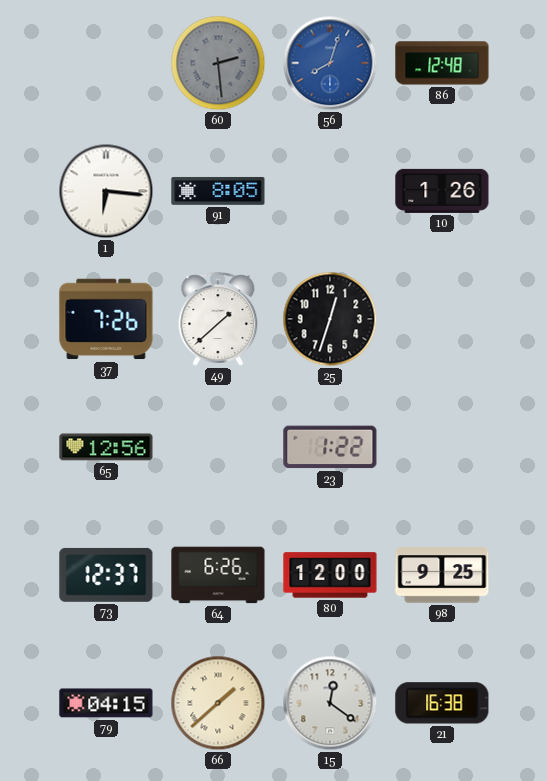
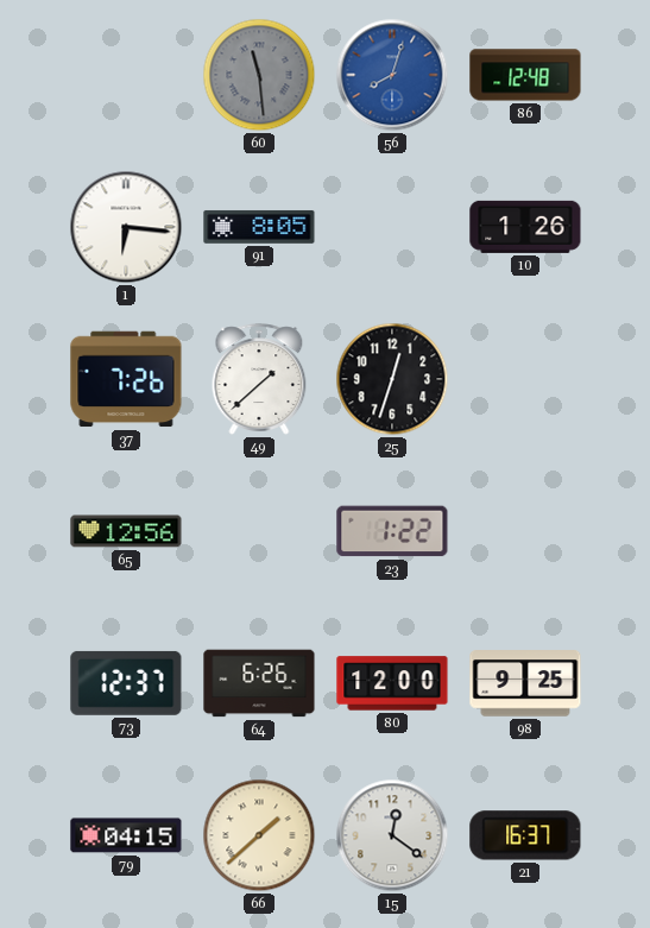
60: 2:29 -> 11:29
21: 16:38 -> 16:37
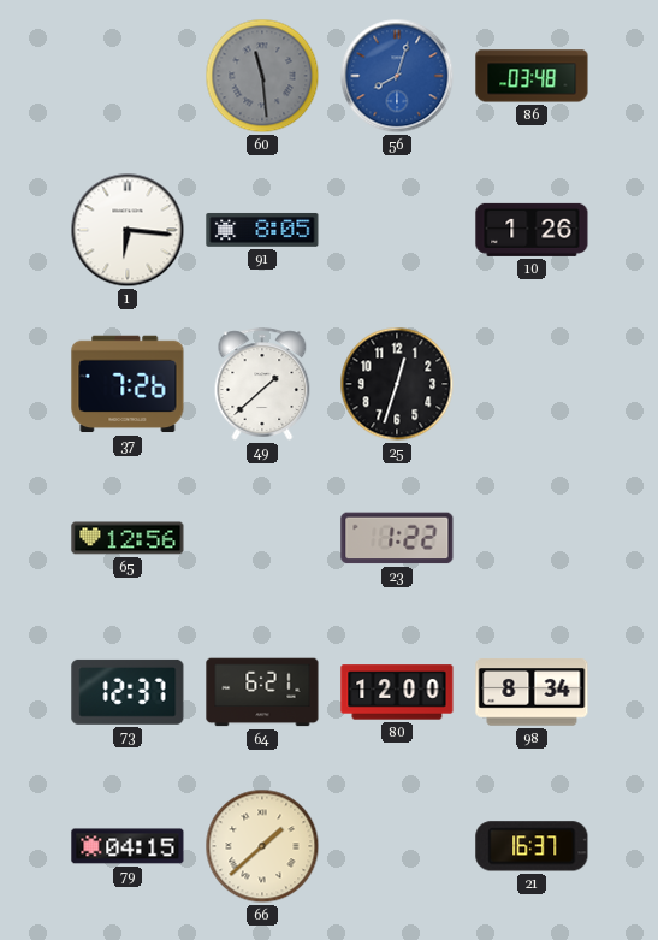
86: 12:48 -> 03:48
64: 6:26 -> 6:21
98: 9:25 -> 8:34
15: 12:21 -> none
